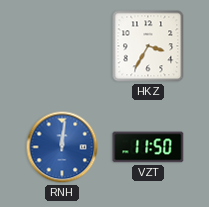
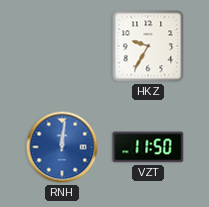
HKZ: 3:35 -> 9:35
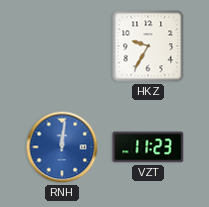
VZT: 11:50 -> 11:23
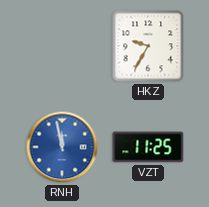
RNH: 12:01 -> 11:58
VZT: 11:23 -> 11:25
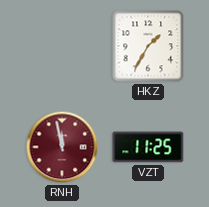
HKZ: 9:35 -> 1:35
RNH dial: blue -> burgundy
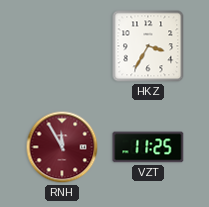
HKZ: 1:35 -> 3:35
RNH: 11:58 -> 11:55
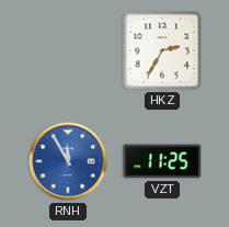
HKZ: 3:35 -> 2:35
RNH dial: burgundy -> blue
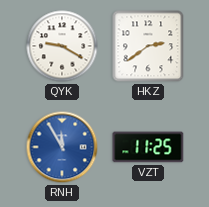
QYK: none -> 9:20
HKZ: 2:35 -> 2:39
